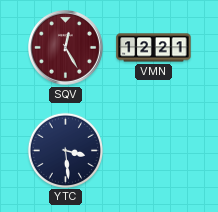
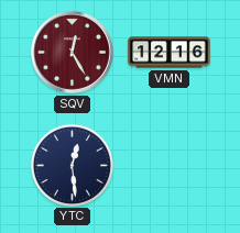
VMN: 12:21 -> 12:16
YTC: 3:29 -> 12:29
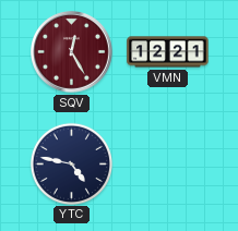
VMN: 12:16 -> 12:21
YTC: 12:29 -> 4:47
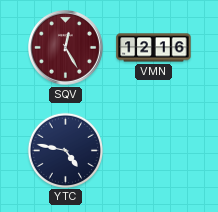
VMN: 12:21 -> 12:16
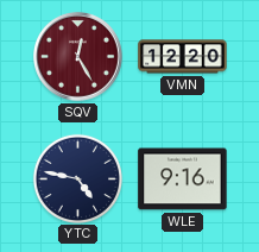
VMN: 12:16 -> 12:20
WLE: none -> 9:16
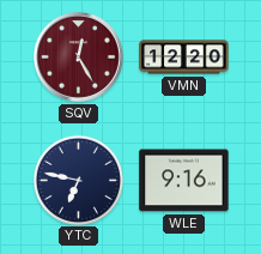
YTC: 4:47 -> 6:47
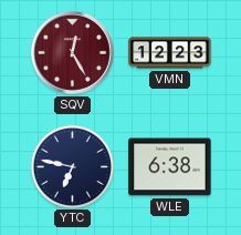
VMN: 12:20 -> 12:23
WLE: 9:16 -> 6:38
